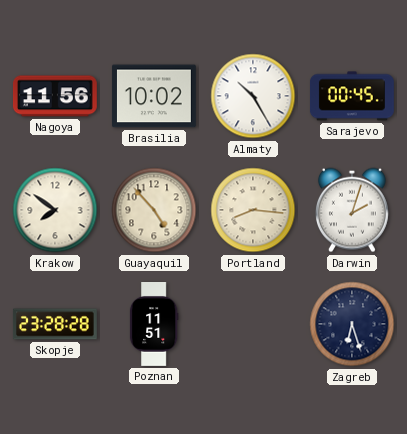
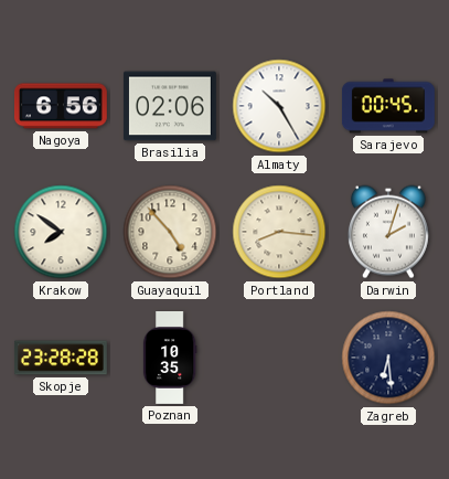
Nagoya: 11:56 -> 6:56
Brasilia: 10:02 -> 02:06
Poznan: 11:51 -> 10:35
Zagreb: 6:27 -> 6:29
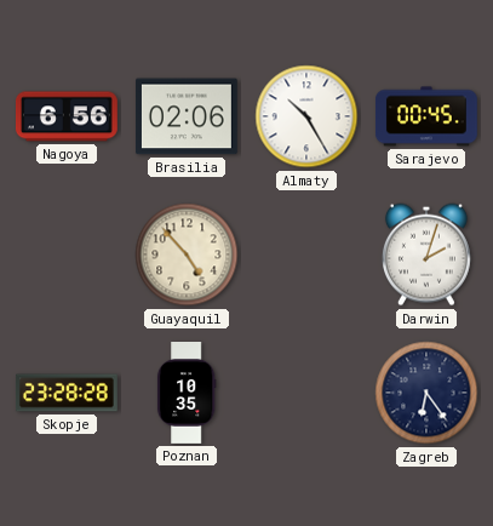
Krakow: 7:51 -> none
Portland: 8:16 -> none
Zagreb: 6:29 -> 6:24
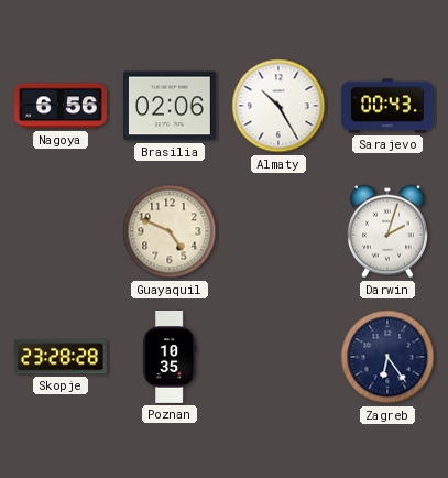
Sarajevo: 00:45 -> 00:43
Guayaquil: 4:53 -> 4:49
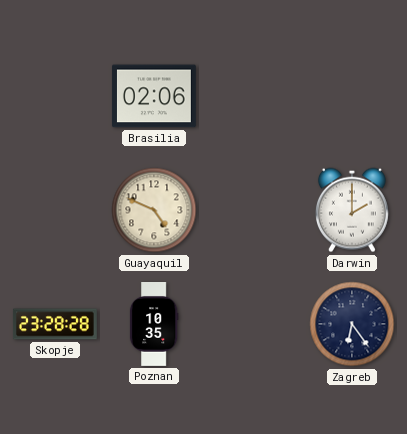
Nagoya: 6:56 -> none
Almaty: 10:25 -> none
Sarajevo: 00:43 -> none
Darwin: 2:03 -> 2:00
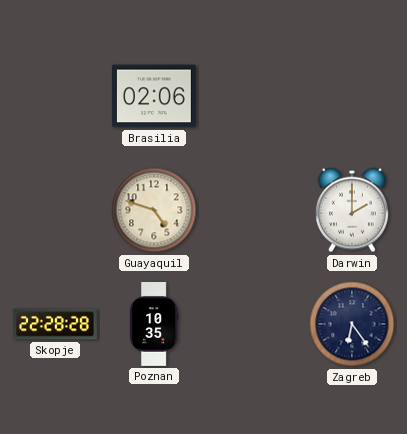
Guayaquil: 4:49 -> 4:48
Skopje: 23:28 -> 22:28
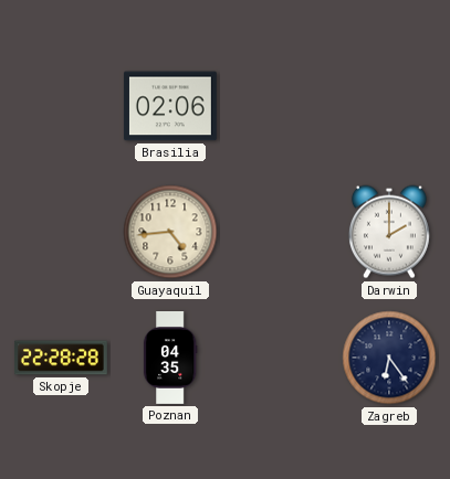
Guayaquil: 4:48 -> 4:44
Poznan: 10:35 -> 04:35
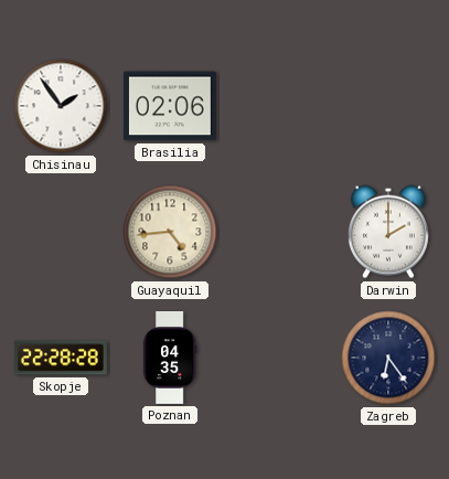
Chisinau: none -> 1:54
